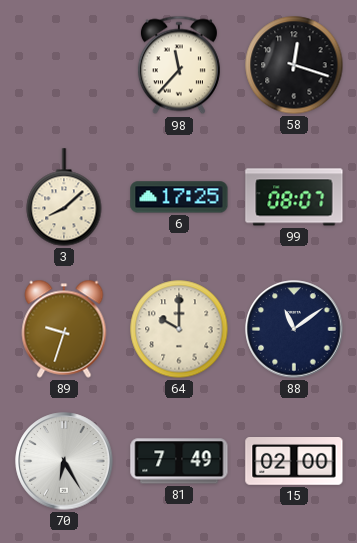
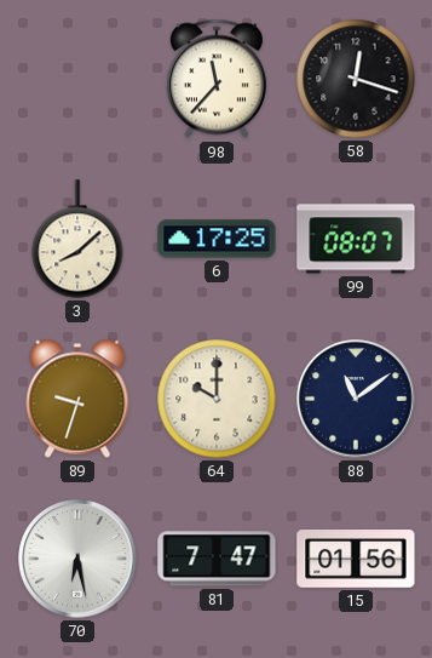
70: 6:25 -> 6:28
81: 7:49 -> 7:47
15: 02:00 -> 01:56
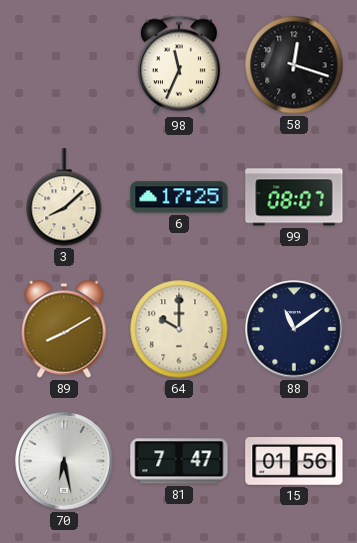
98: 11:37 -> 11:34
89: 9:33 -> 8:10
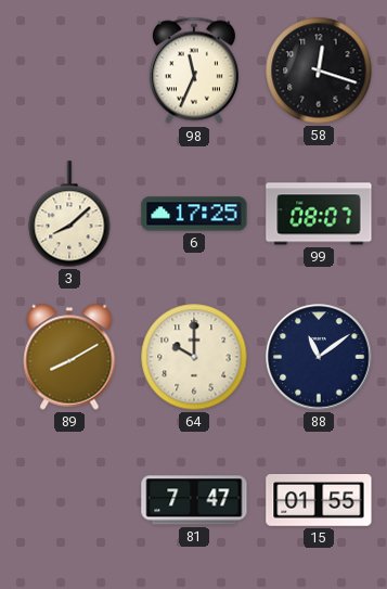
70: 6:28 -> none
15: 01:56 -> 01:55
